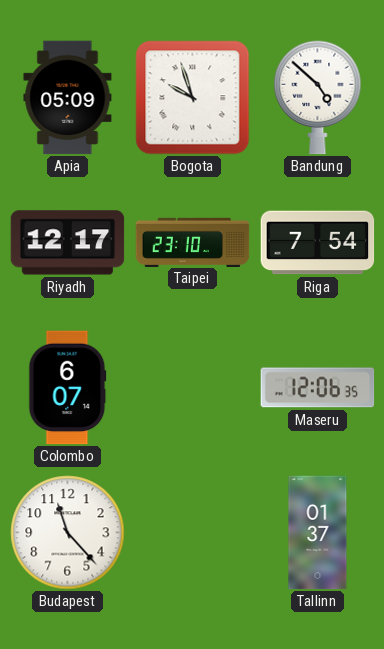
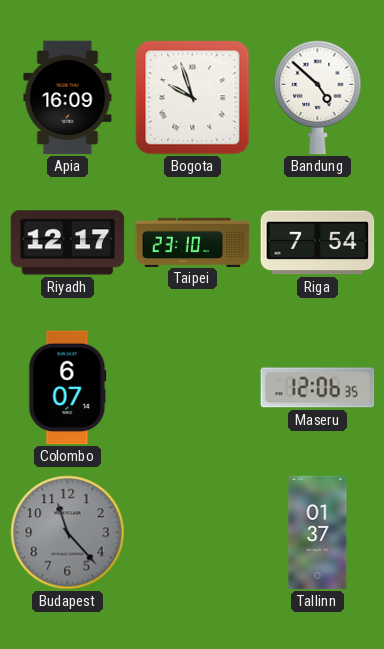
Apia: 05:09 -> 16:09
Budapest dial: white -> grey
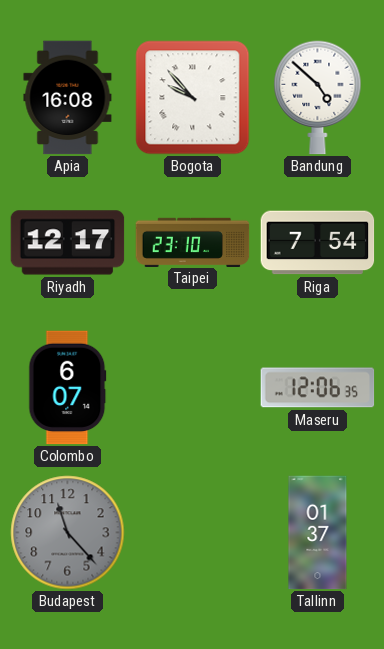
Apia: 16:09 -> 16:08
Bogota: 9:57 -> 9:53
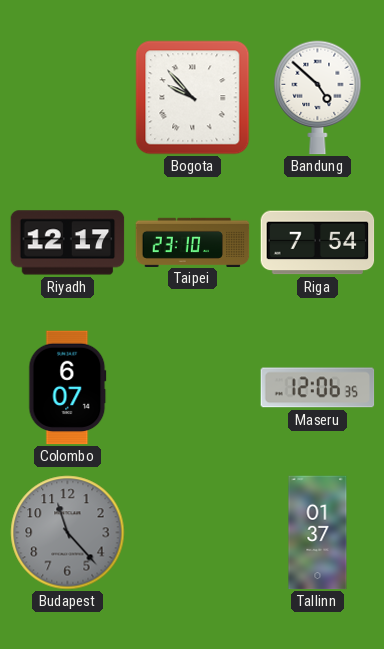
Apia: 16:08 -> none
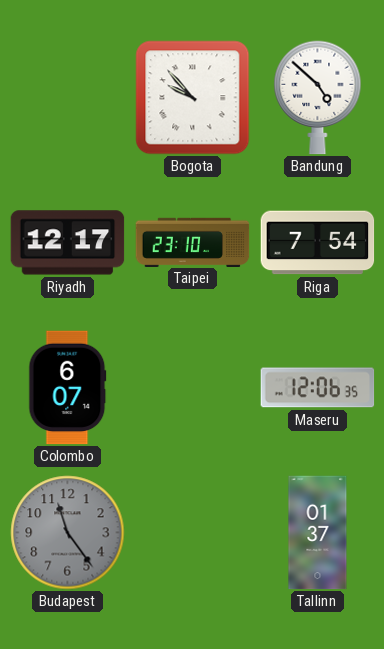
Budapest: 11:23 -> 11:24
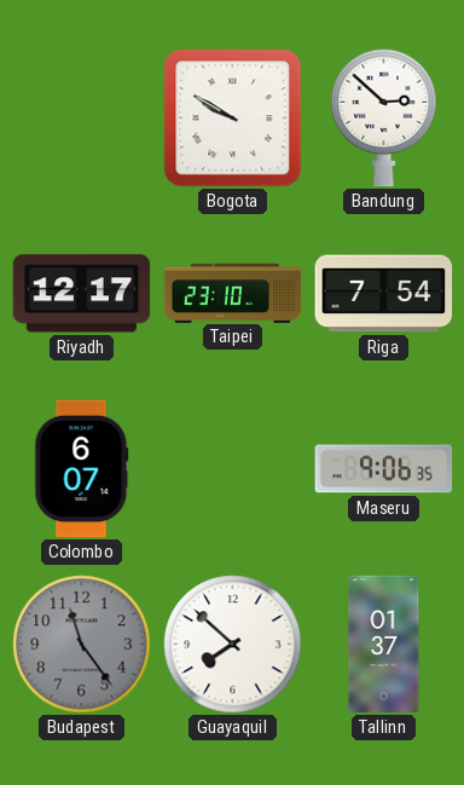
Bogota: 9:53 -> 9:50
Bandung: 4:52 -> 2:52
Maseru: 12:06 -> 9:06
Guayaquil: none -> 7:52
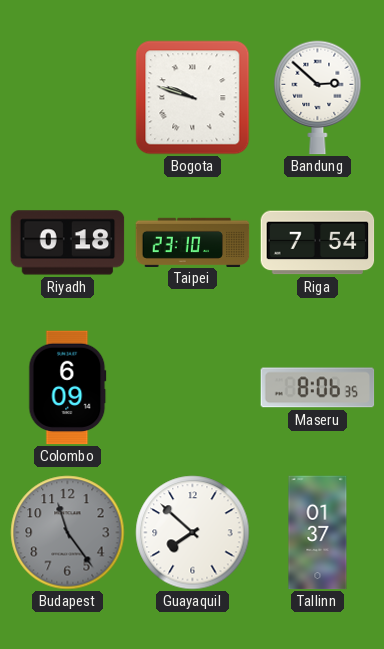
Bogota: 9:50 -> 9:48
Riyadh: 12:17 -> 0:18
Colombo: 6:07 -> 6:09
Maseru: 9:06 -> 8:06
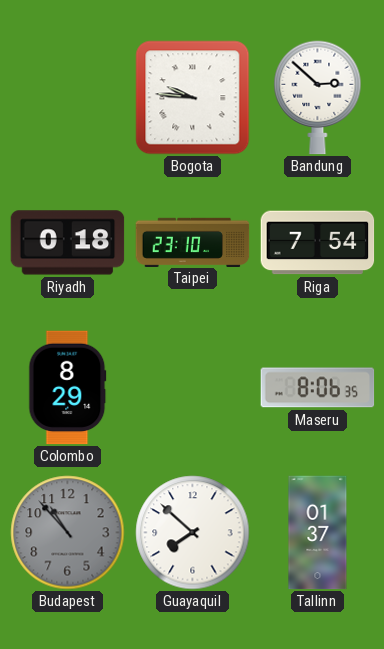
Bogota: 9:48 -> 9:46
Colombo: 6:09 -> 8:29
Budapest: 11:24 -> 10:53
